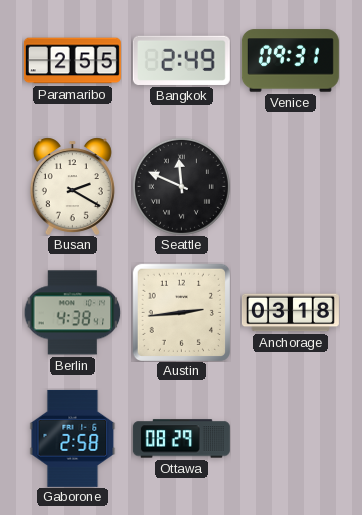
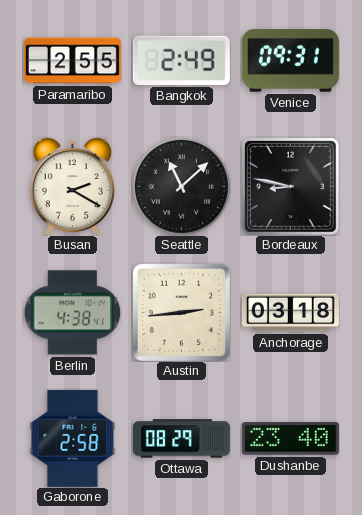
Seattle: 11:49 -> 11:08
Bordeaux: none -> 8:47
Dushanbe: none -> 23:40
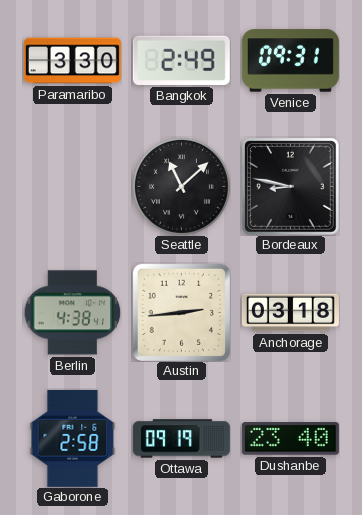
Paramaribo: 2:55 -> 3:30
Busan: 2:20 -> none
Ottawa: 08:29 -> 09:19
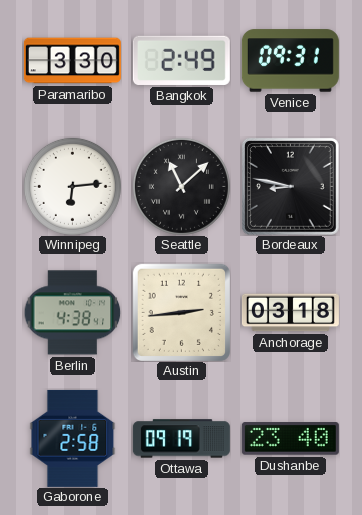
Winnipeg: none -> 6:14
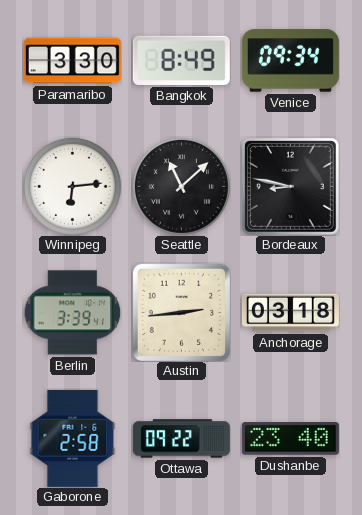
Bangkok: 2:49 -> 8:49
Venice: 09:31 -> 09:34
Berlin: 4:38 -> 3:39
Ottawa: 09:19 -> 09:22
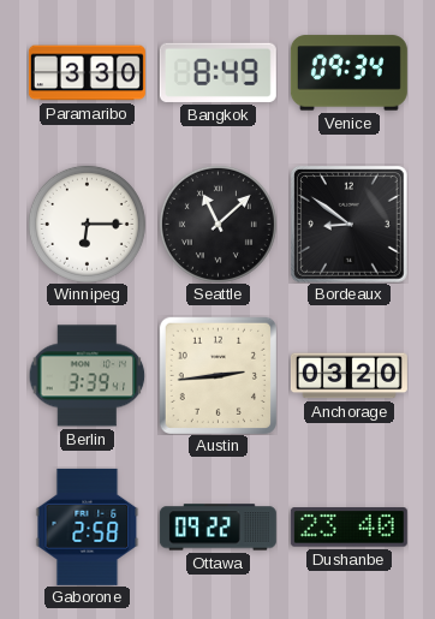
Winnipeg: 6:14 -> 6:15
Bordeaux: 8:47 -> 8:51
Anchorage: 03:18 -> 03:20
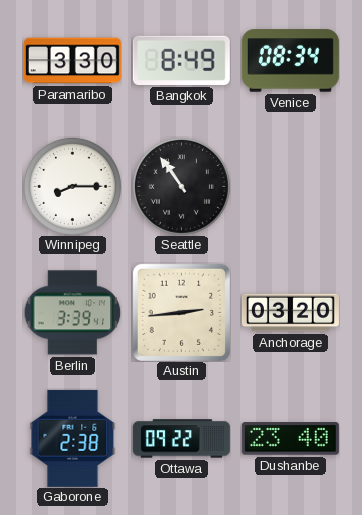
Venice: 09:34 -> 08:34
Winnipeg: 6:15 -> 8:15
Seattle: 11:08 -> 10:54
Bordeaux: 8:51 -> none
Gaborone: 2:58 -> 2:38
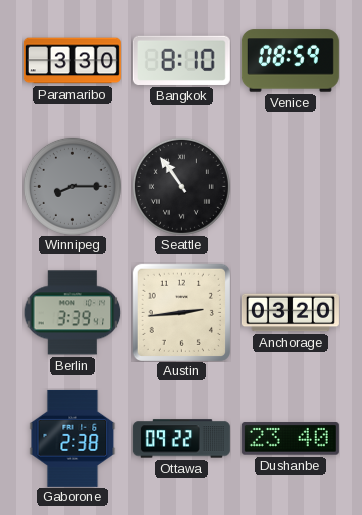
Bangkok: 8:49 -> 8:10
Venice: 08:34 -> 08:59
Winnipeg dial: white -> grey
